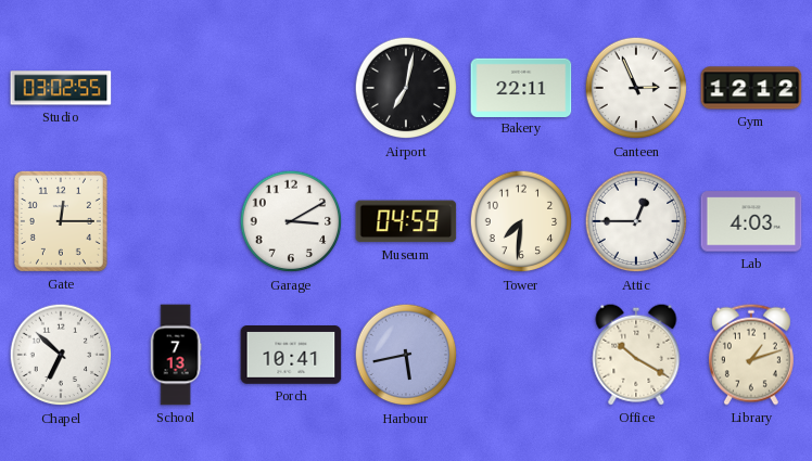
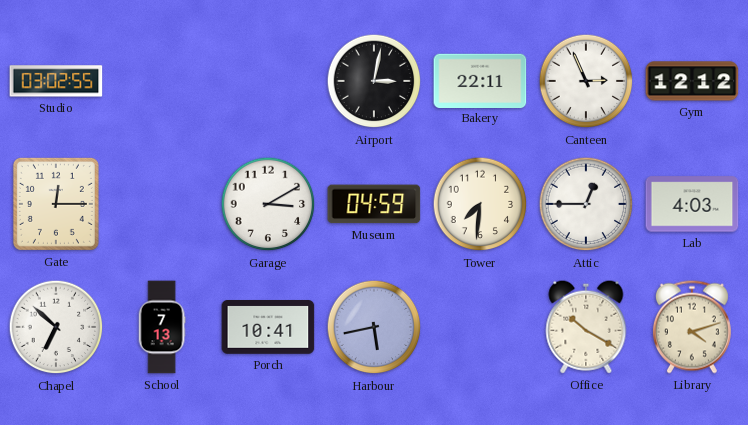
Airport: 7:02 -> 3:02
Library: 1:12 -> 4:12
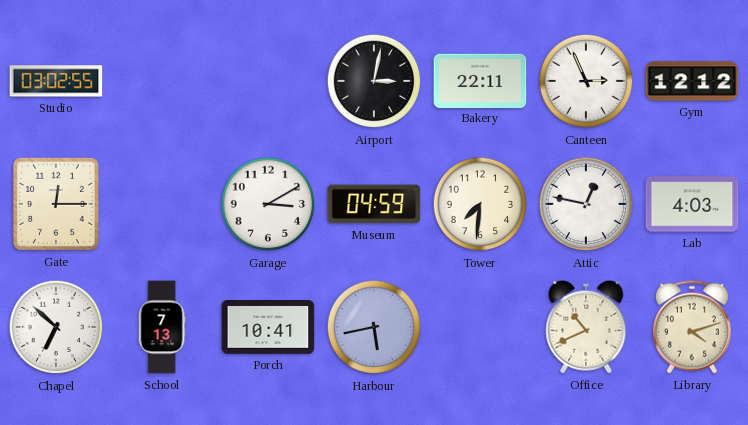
Attic: 12:45 -> 12:47
Office: 10:20 -> 10:41
